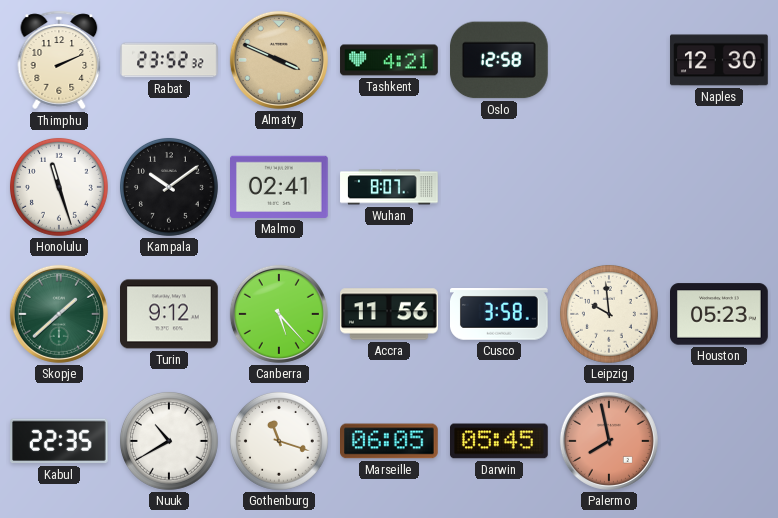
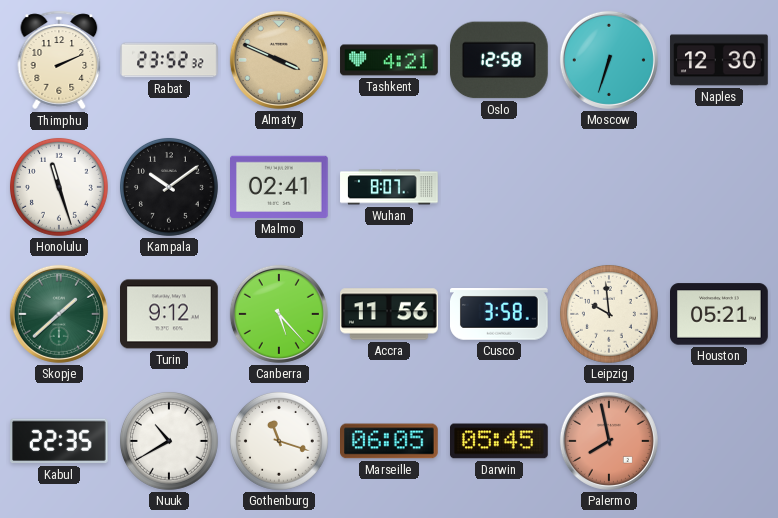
Moscow: none -> 6:33
Houston: 05:23 -> 05:21
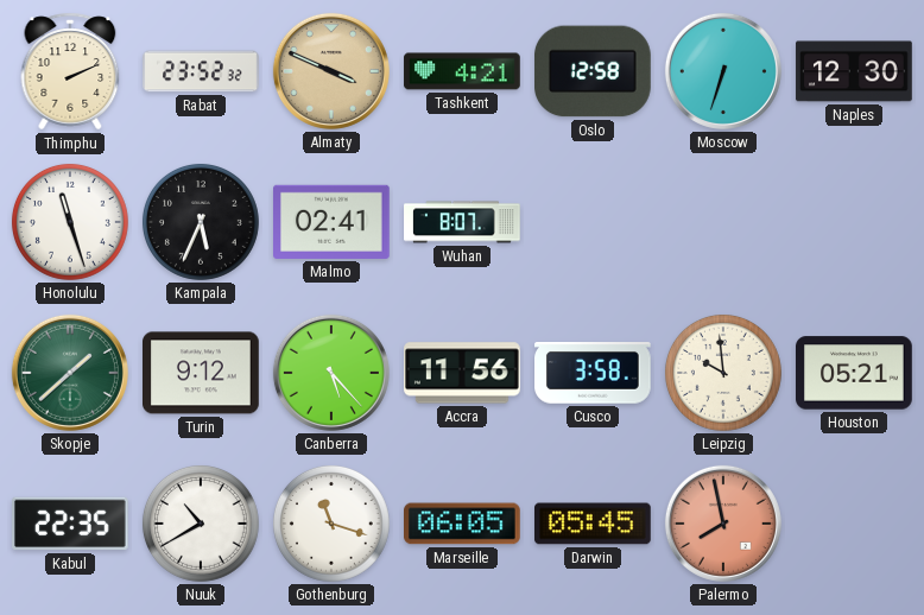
Kampala: 10:09 -> 5:34
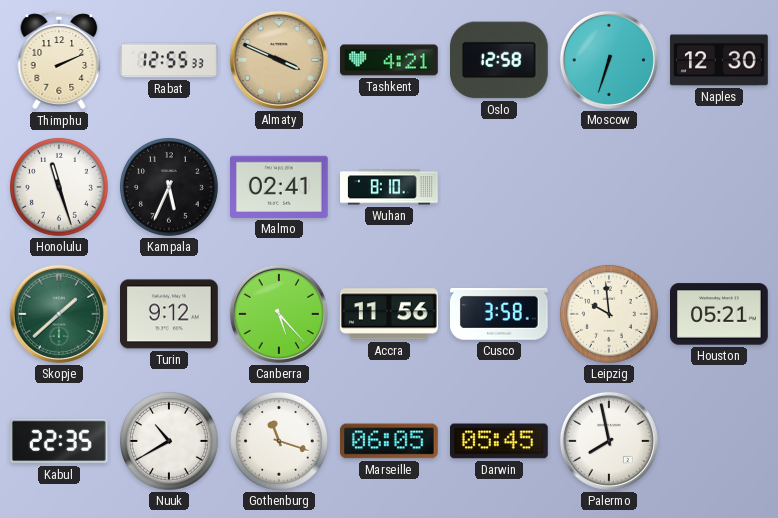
Rabat: 23:52 -> 12:55
Wuhan: 8:07 -> 8:10
Palermo dial: salmon -> white
